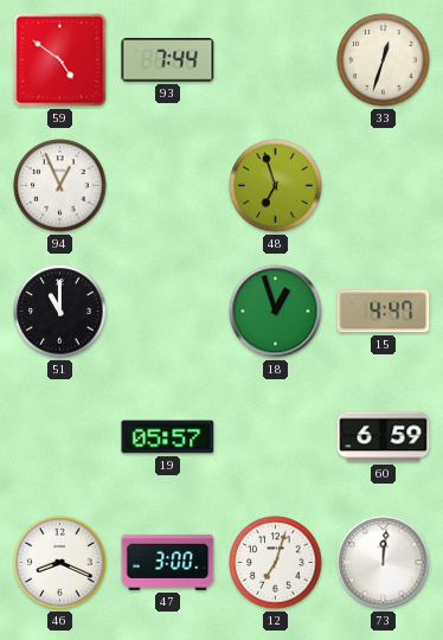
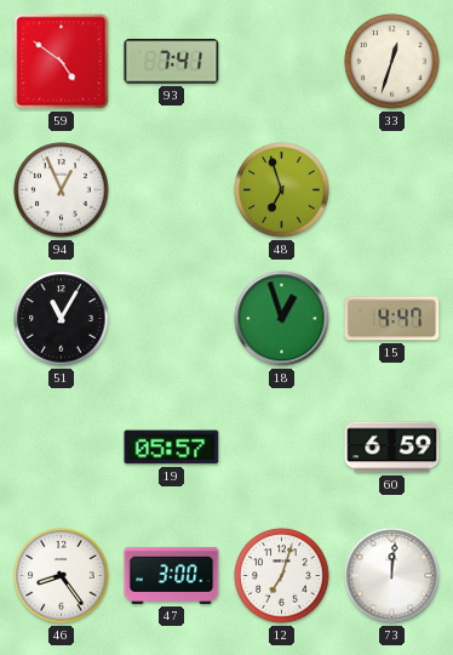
93: 7:44 -> 7:41
51: 11:00 -> 11:05
46: 8:19 -> 8:24
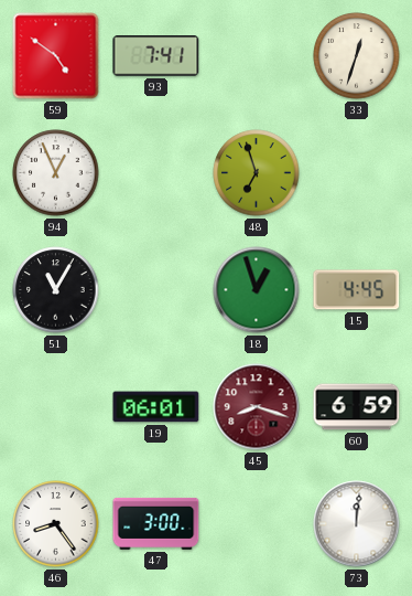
15: 4:47 -> 4:45
19: 05:57 -> 06:01
45: none -> 8:18
12: 7:03 -> none
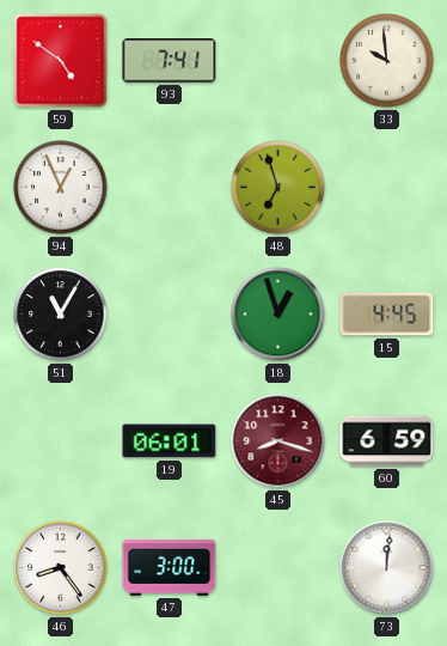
33: 12:33 -> 9:59
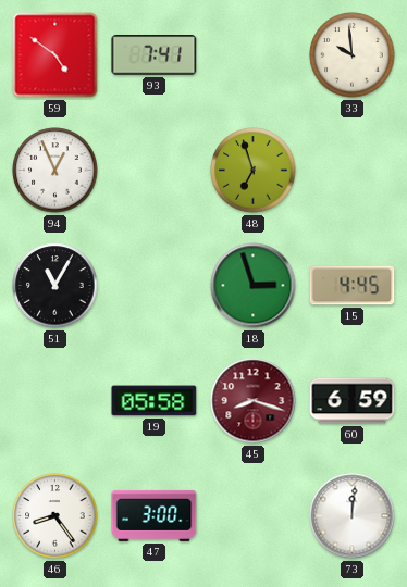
18: 12:57 -> 2:57
19: 06:01 -> 05:58
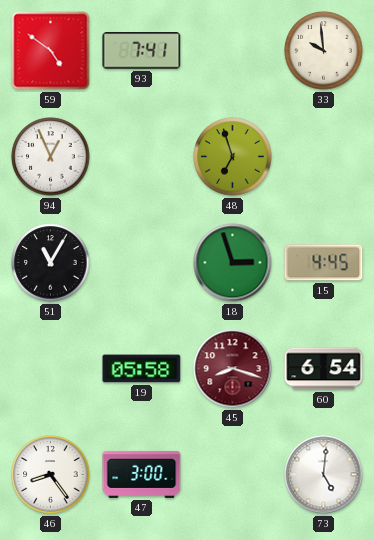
60: 6:59 -> 6:54
73: 12:01 -> 5:01
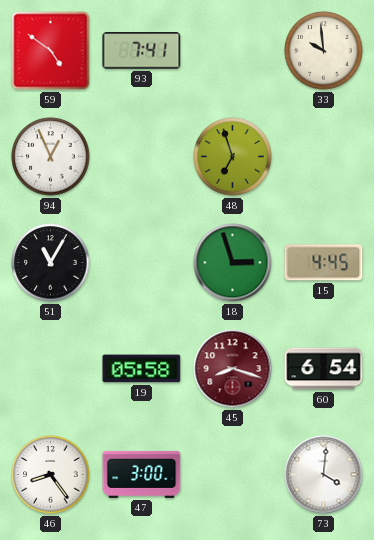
73: 5:01 -> 4:01
